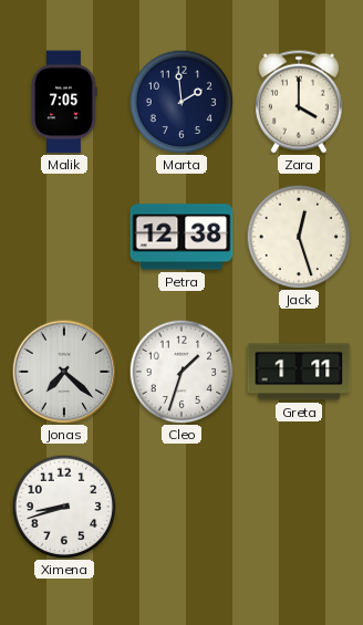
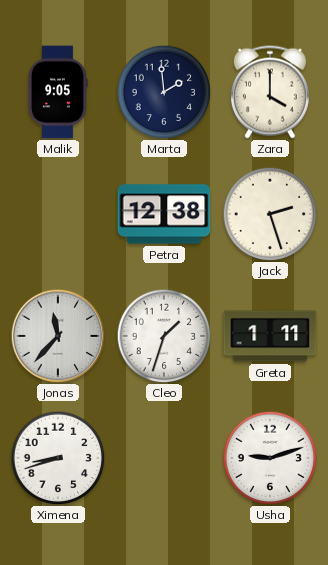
Malik: 7:05 -> 9:05
Jack: 12:27 -> 2:27
Jonas: 7:22 -> 11:37
Usha: none -> 9:12
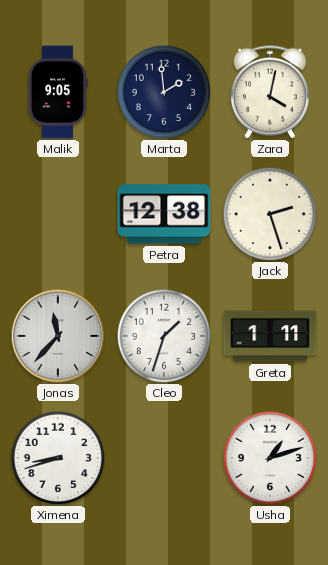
Zara: 4:00 -> 4:02
Usha: 9:12 -> 1:12
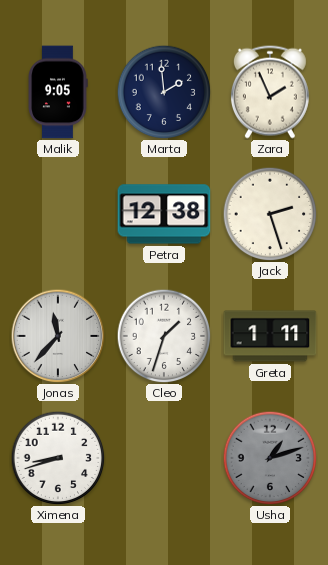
Zara: 4:02 -> 1:56
Usha dial: white -> grey
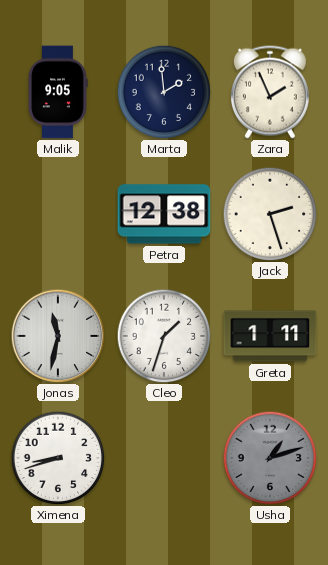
Jonas: 11:37 -> 11:32
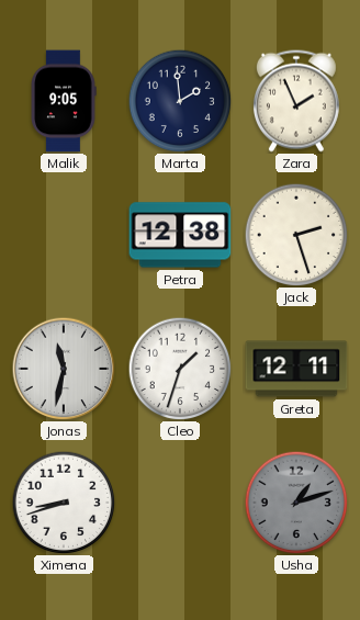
Greta: 1:11 -> 12:11
